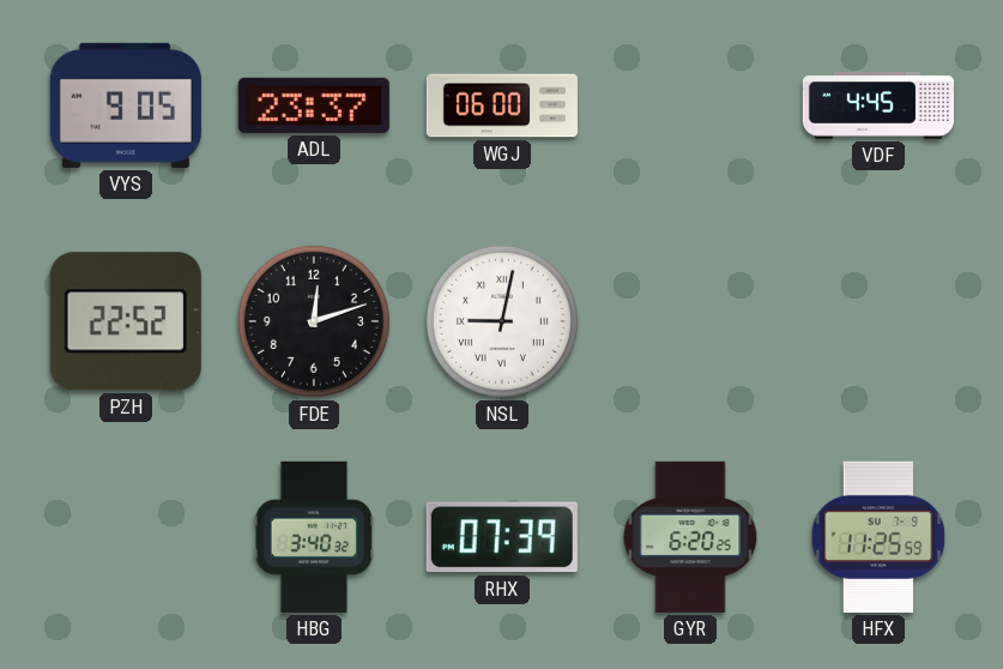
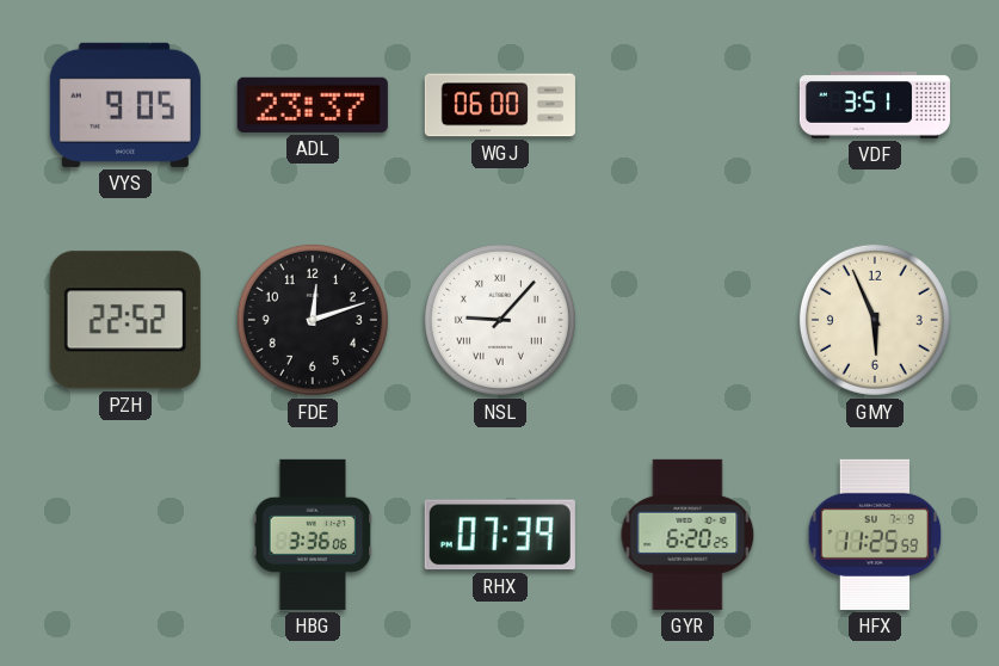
VDF: 4:45 -> 3:51
NSL: 9:02 -> 9:07
GMY: none -> 5:56
HBG: 3:40 -> 3:36
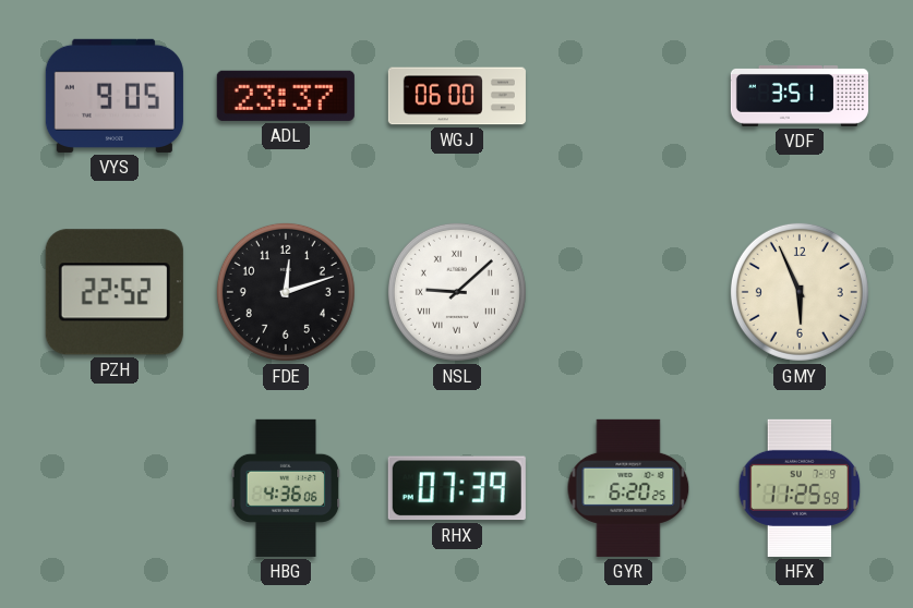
NSL: 9:07 -> 9:08
HBG: 3:36 -> 4:36
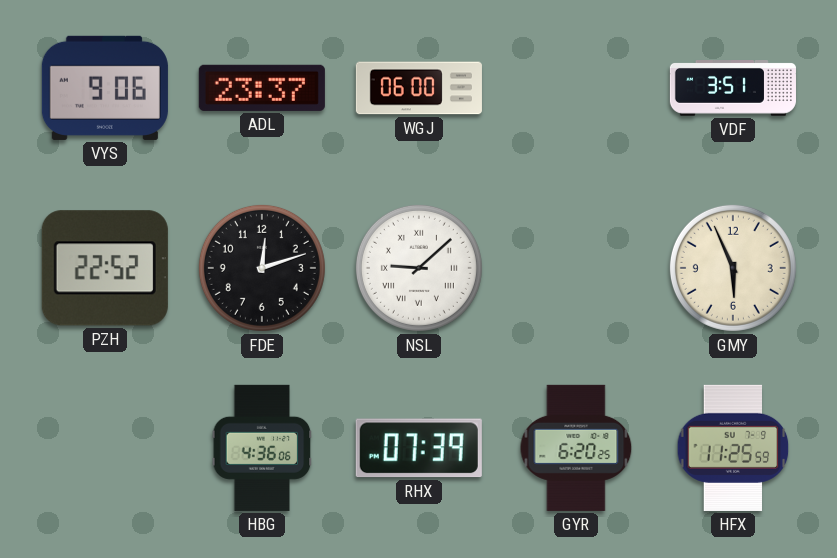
VYS: 9:05 -> 9:06
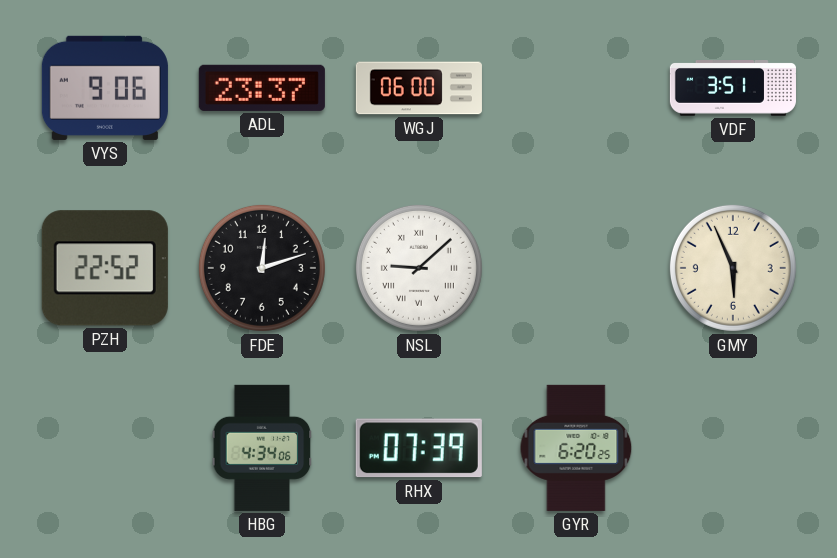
HBG: 4:36 -> 4:34
HFX: 11:25 -> none
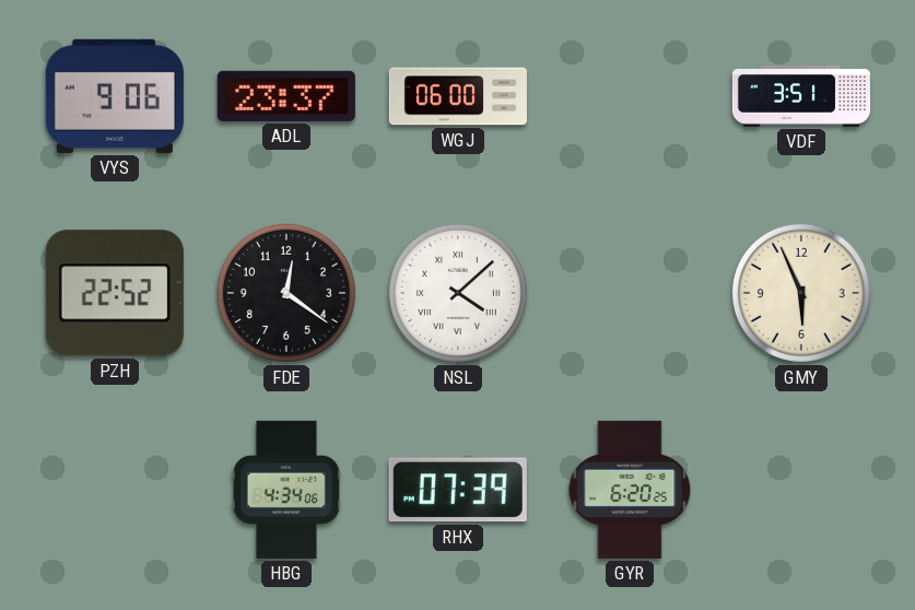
FDE: 12:12 -> 12:21
NSL: 9:08 -> 4:08
